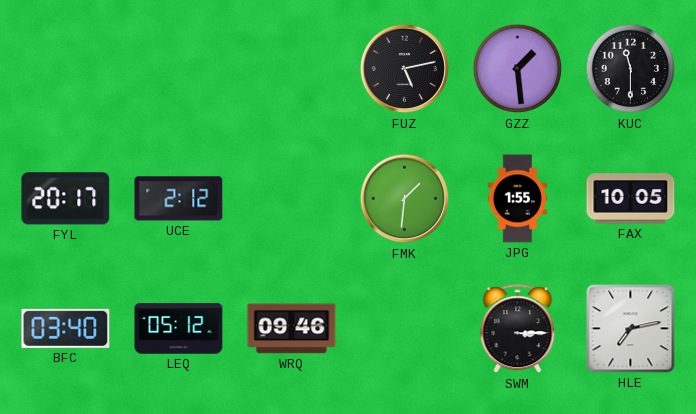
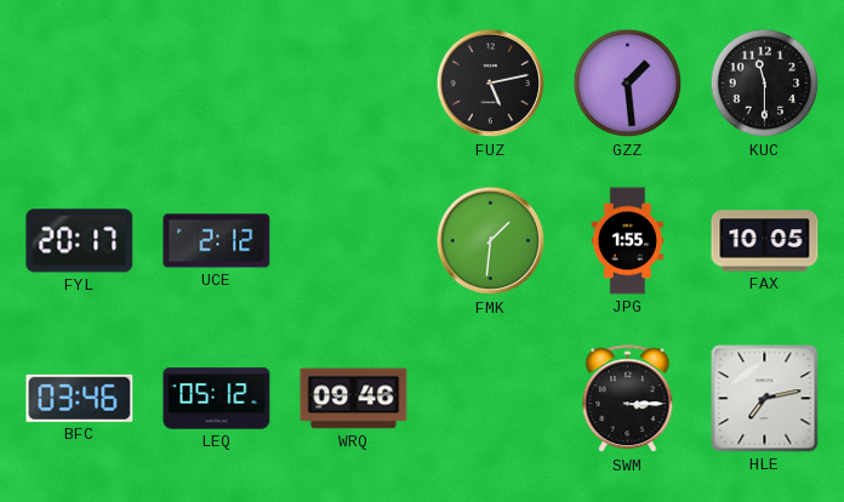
BFC: 03:40 -> 03:46
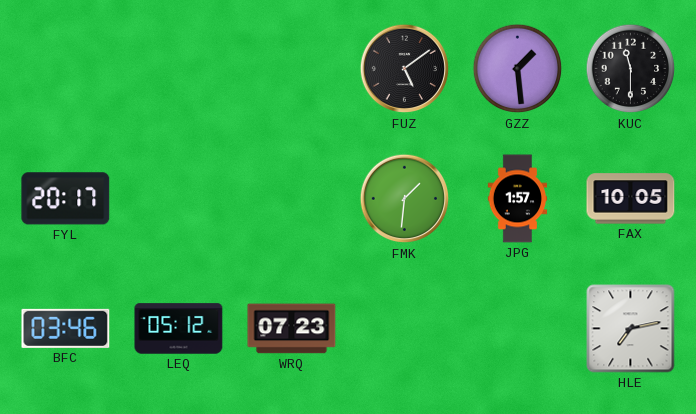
FUZ: 5:13 -> 5:09
UCE: 2:12 -> none
JPG: 1:55 -> 1:57
WRQ: 09:46 -> 07:23
SWM: 3:15 -> none
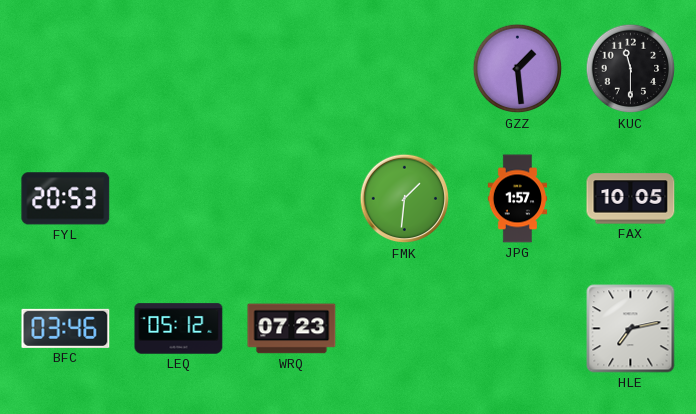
FUZ: 5:09 -> none
FYL: 20:17 -> 20:53
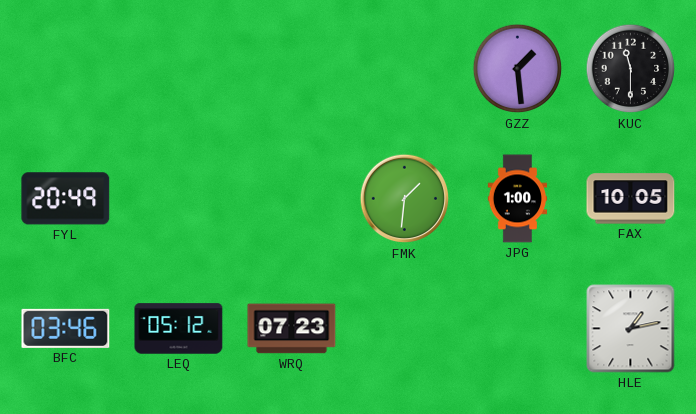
FYL: 20:53 -> 20:49
JPG: 1:57 -> 1:00
HLE: 7:13 -> 1:13
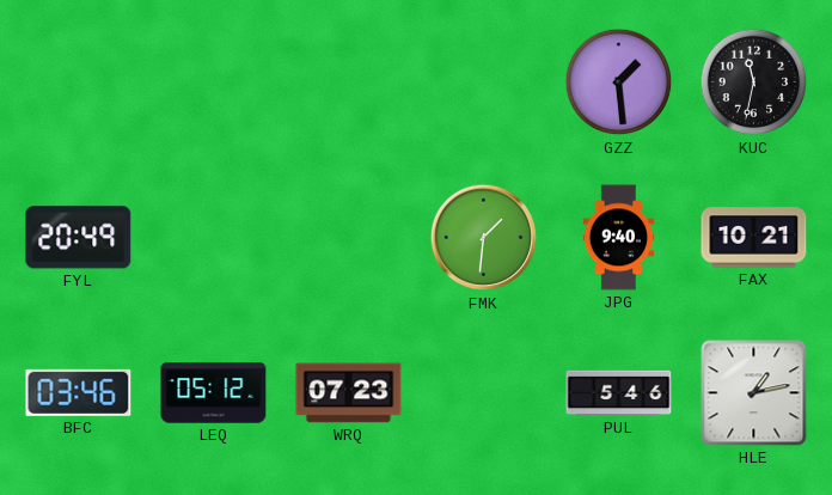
KUC: 11:30 -> 11:32
JPG: 1:00 -> 9:40
FAX: 10:05 -> 10:21
PUL: none -> 5:46
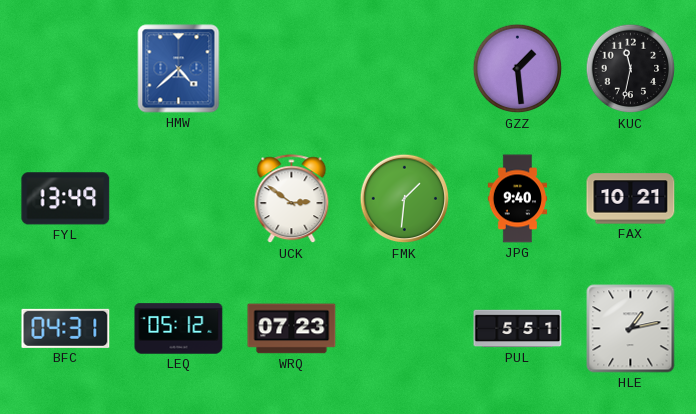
HMW: none -> 4:38
FYL: 20:49 -> 13:49
UCK: none -> 2:51
BFC: 03:46 -> 04:31
PUL: 5:46 -> 5:51
